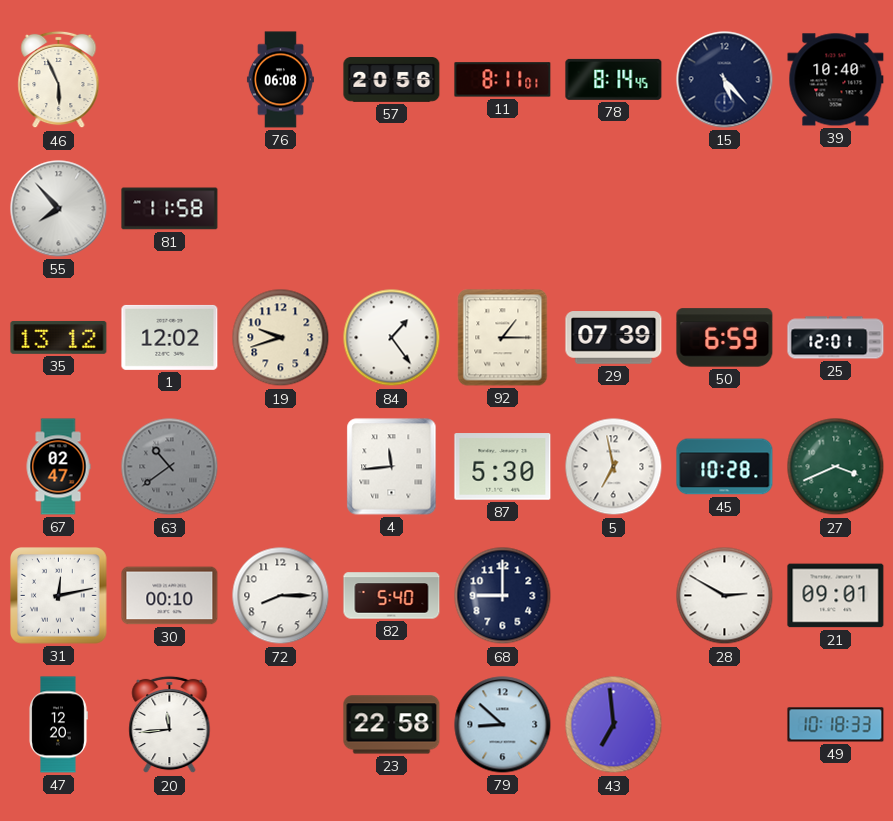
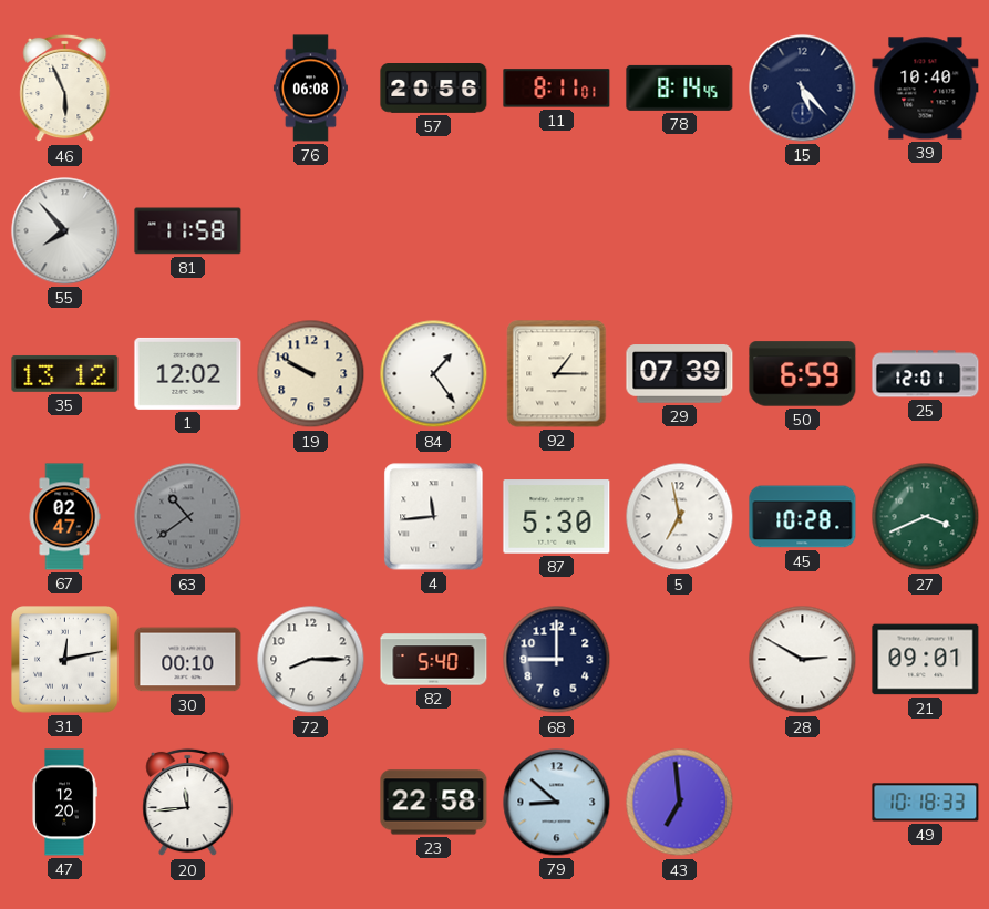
19: 9:42 -> 9:50
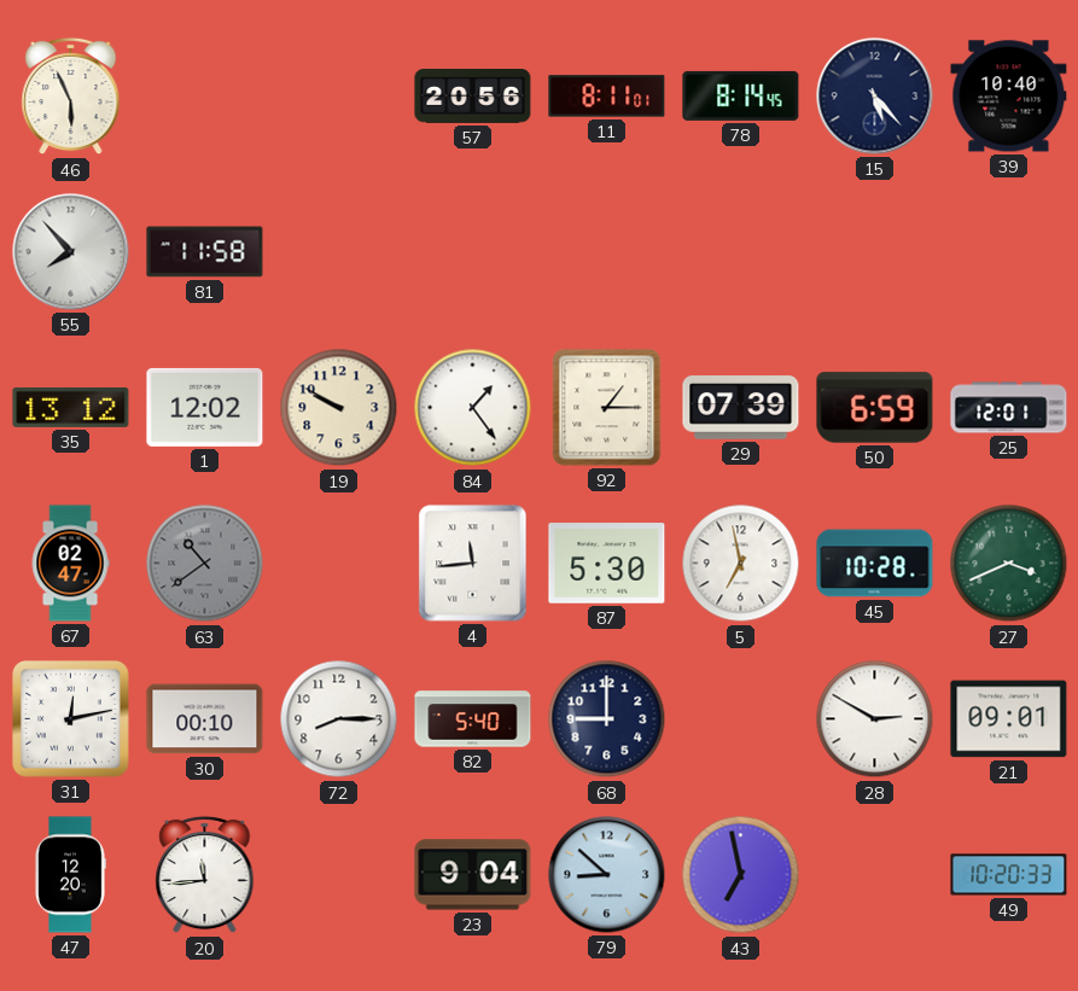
76: 06:08 -> none
23: 22:58 -> 9:04
43: 6:59 -> 6:58
49: 10:18 -> 10:20
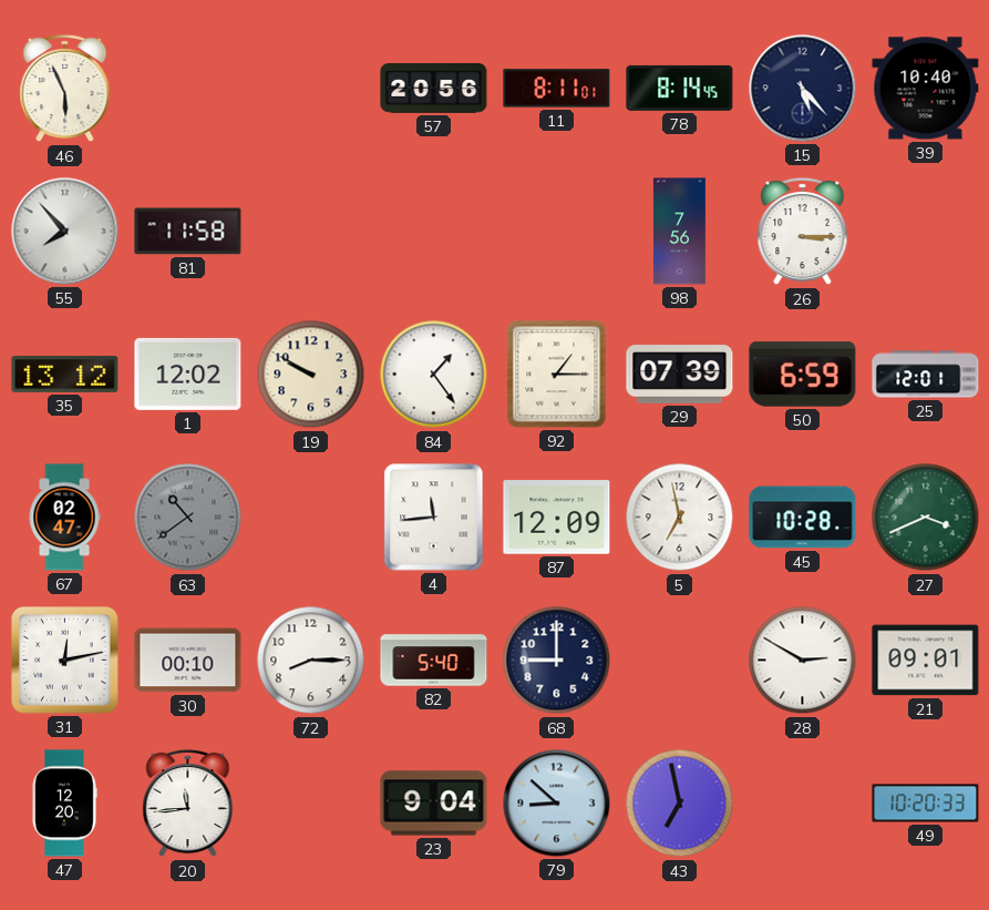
98: none -> 7:56
26: none -> 3:15
87: 5:30 -> 12:09
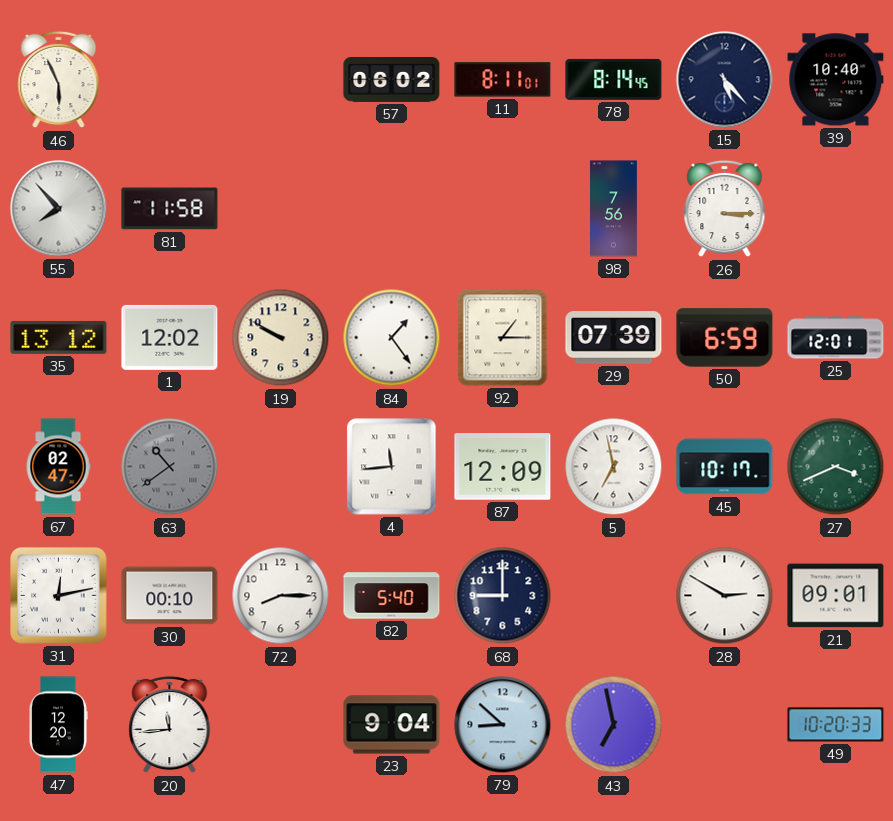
57: 20:56 -> 06:02
45: 10:28 -> 10:17
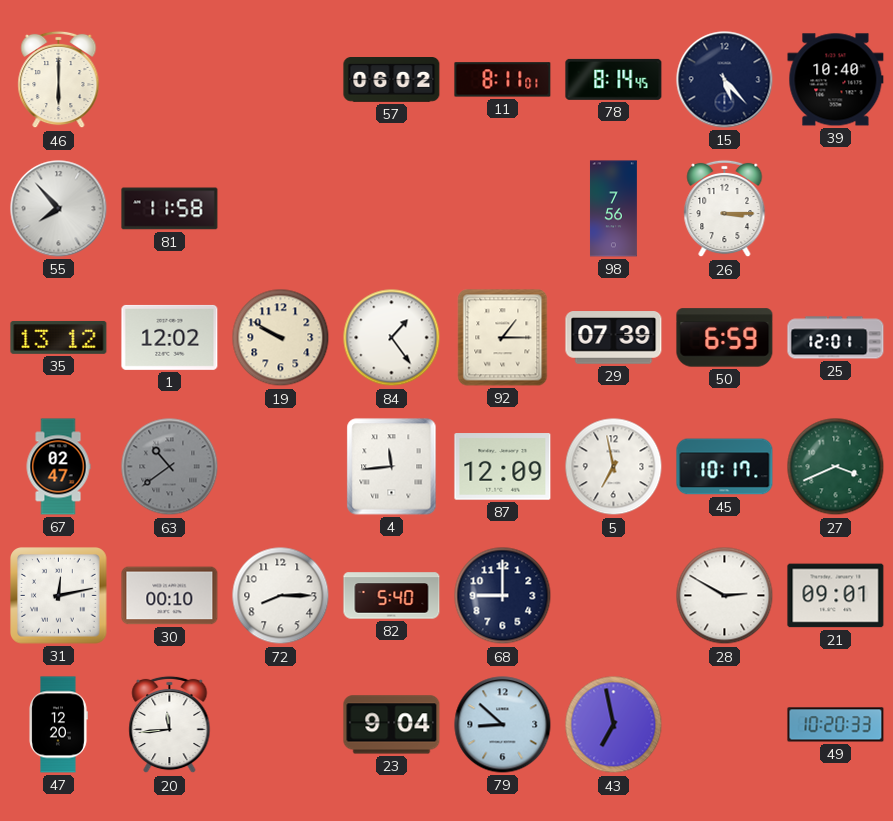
46: 5:56 -> 6:00
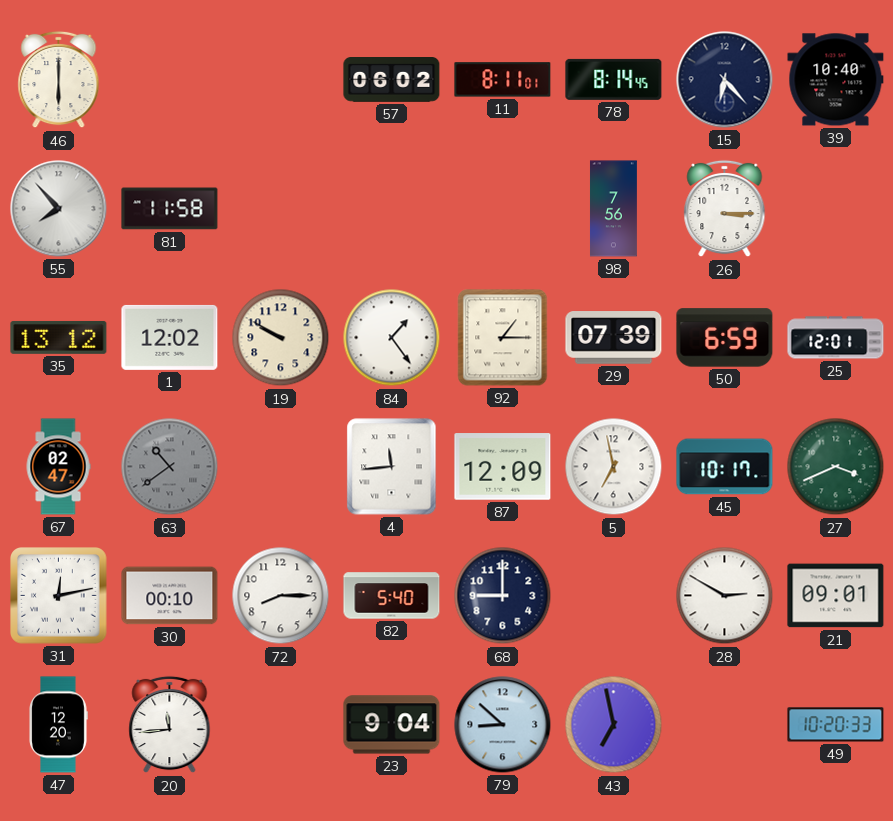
15: 5:23 -> 6:23
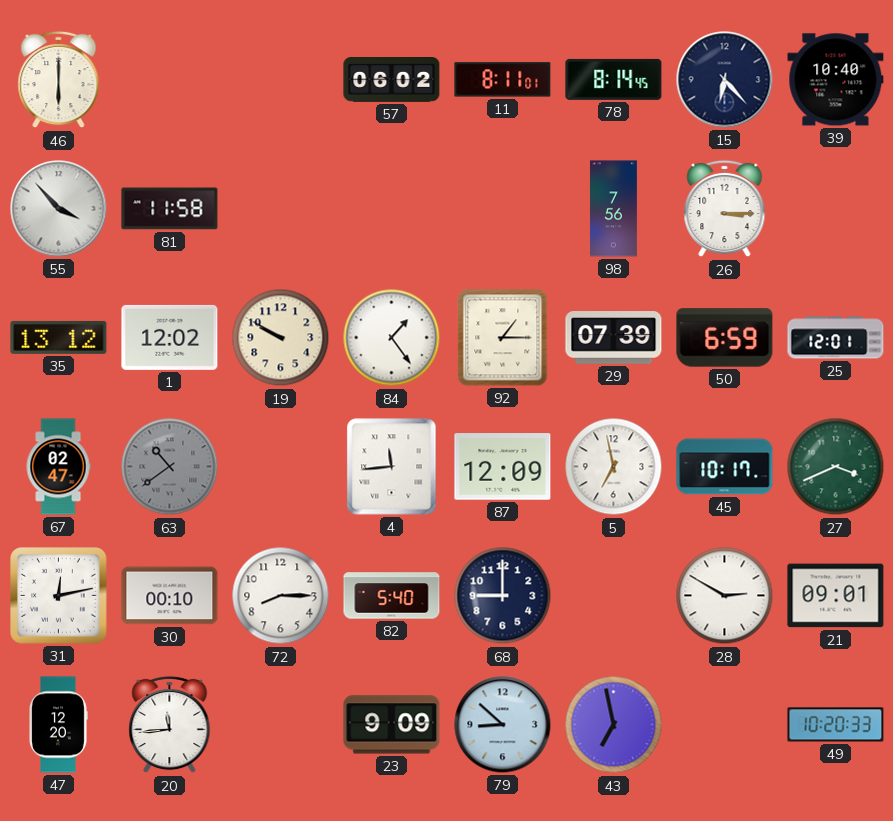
55: 7:53 -> 3:53
23: 9:04 -> 9:09
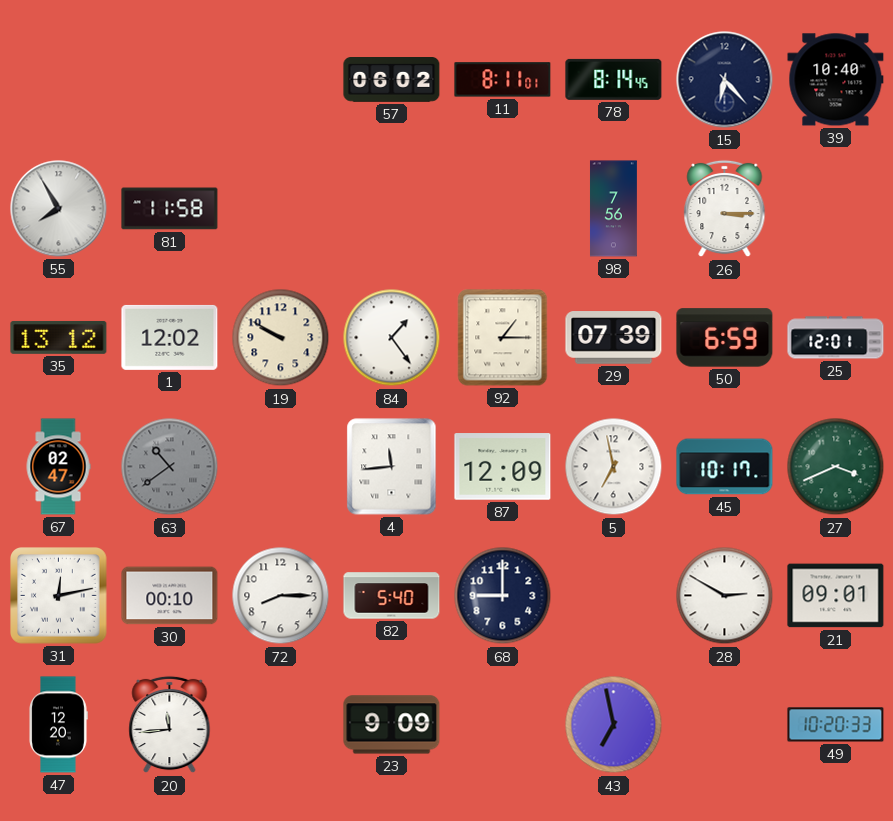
46: 6:00 -> none
55: 3:53 -> 7:55
79: 8:52 -> none
